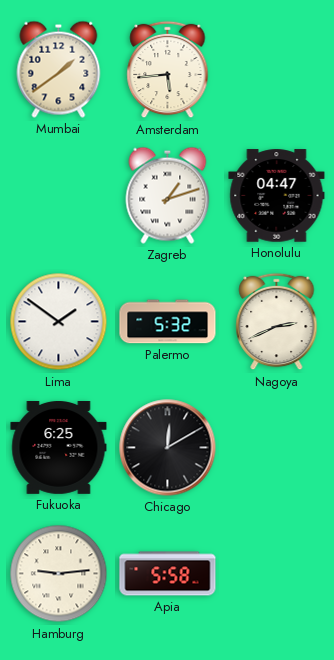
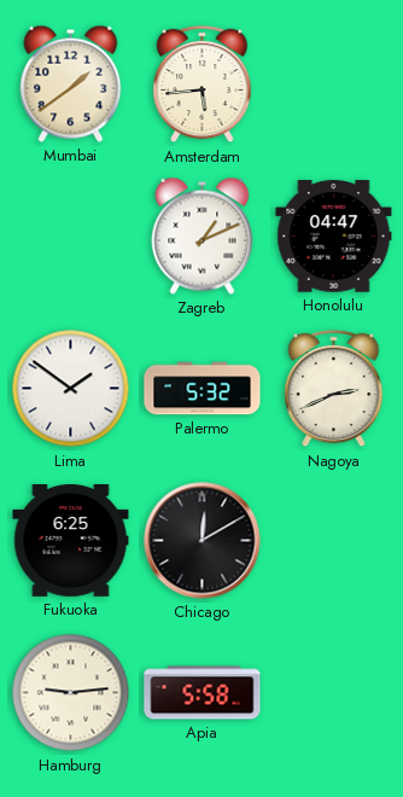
Zagreb: 1:12 -> 1:11
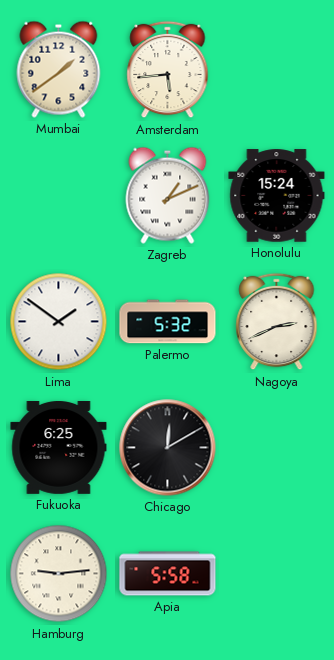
Honolulu: 04:47 -> 15:24
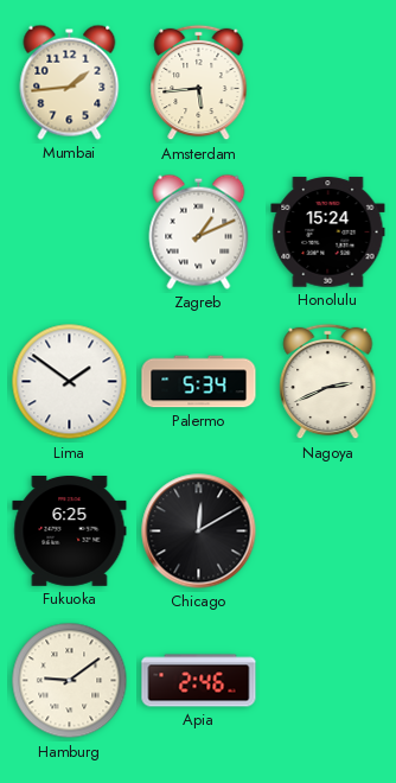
Mumbai: 1:39 -> 1:44
Palermo: 5:32 -> 5:34
Hamburg: 9:14 -> 9:09
Apia: 5:58 -> 2:46
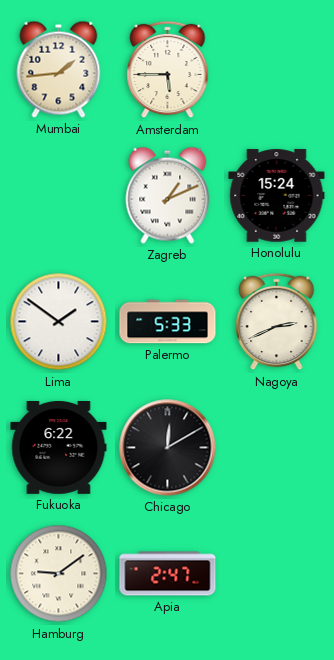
Amsterdam: 5:44 -> 5:45
Palermo: 5:34 -> 5:33
Fukuoka: 6:25 -> 6:22
Apia: 2:46 -> 2:47
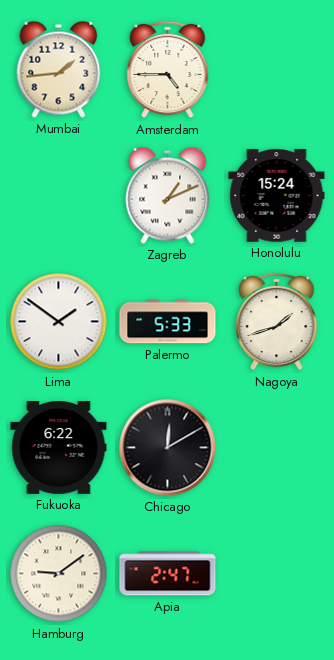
Amsterdam: 5:45 -> 4:45
Nagoya: 2:41 -> 1:42
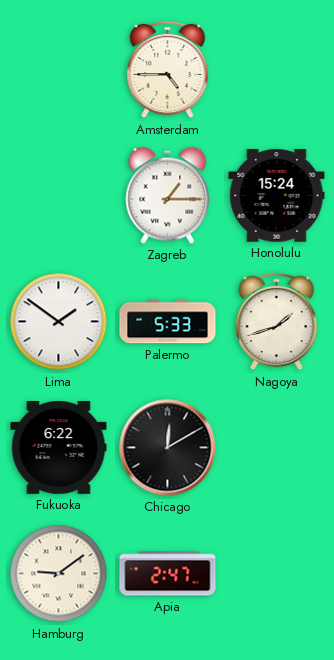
Mumbai: 1:44 -> none
Zagreb: 1:11 -> 1:15
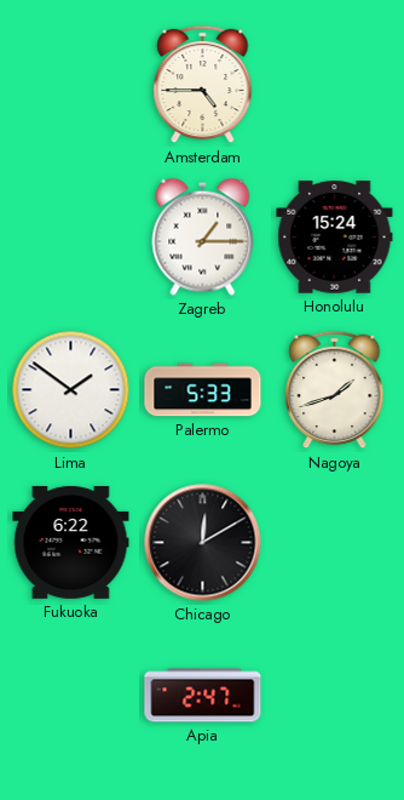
Hamburg: 9:09 -> none
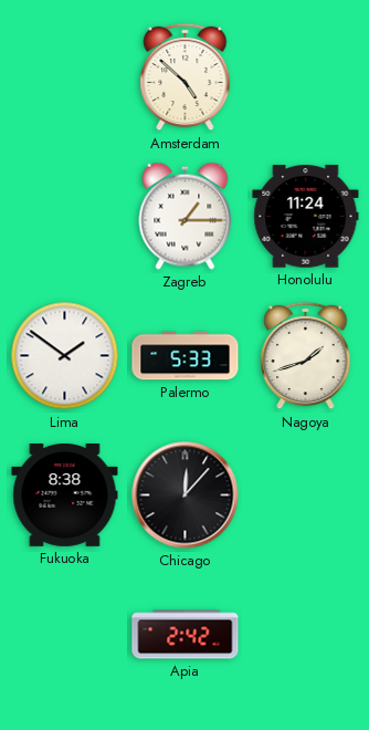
Amsterdam: 4:45 -> 4:52
Honolulu: 15:24 -> 11:24
Fukuoka: 6:22 -> 8:38
Chicago: 12:10 -> 12:07
Apia: 2:47 -> 2:42
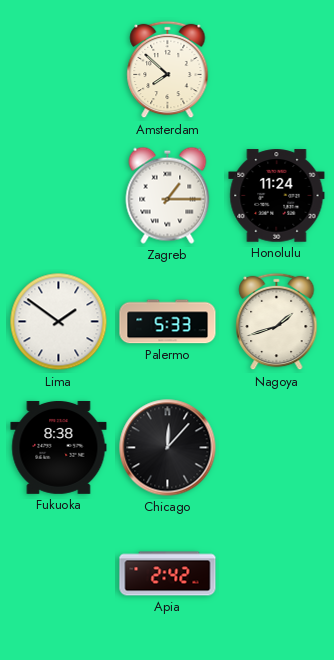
Amsterdam: 4:52 -> 7:52
